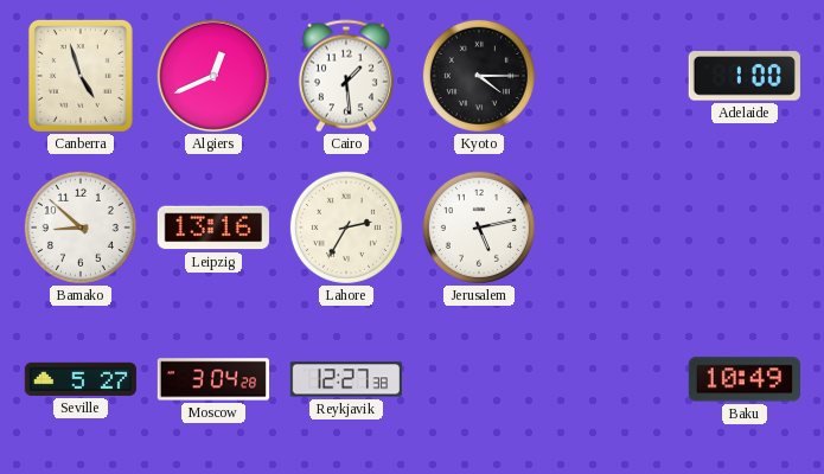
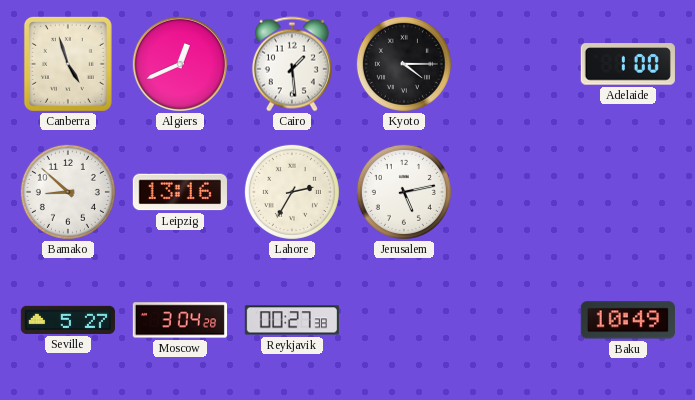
Reykjavik: 12:27 -> 00:27
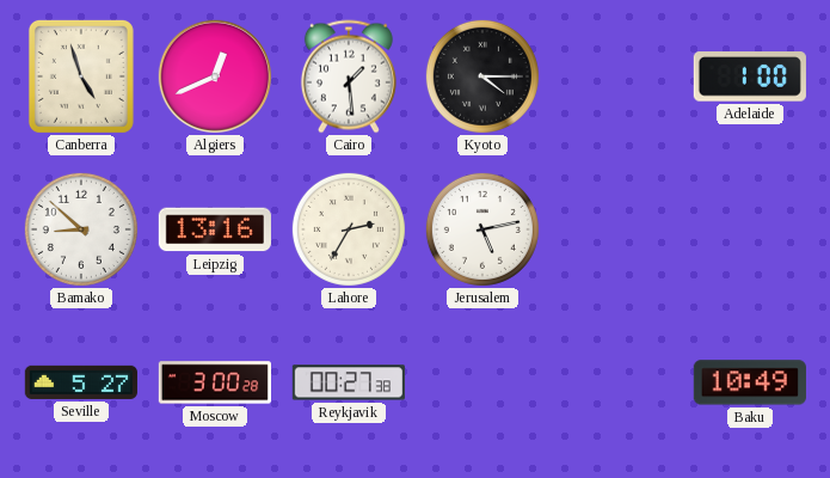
Moscow: 3:04 -> 3:00
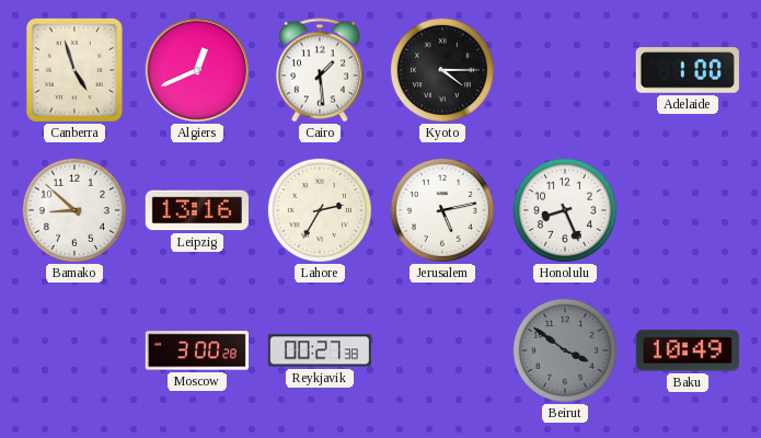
Honolulu: none -> 8:26
Seville: 5:27 -> none
Beirut: none -> 3:51
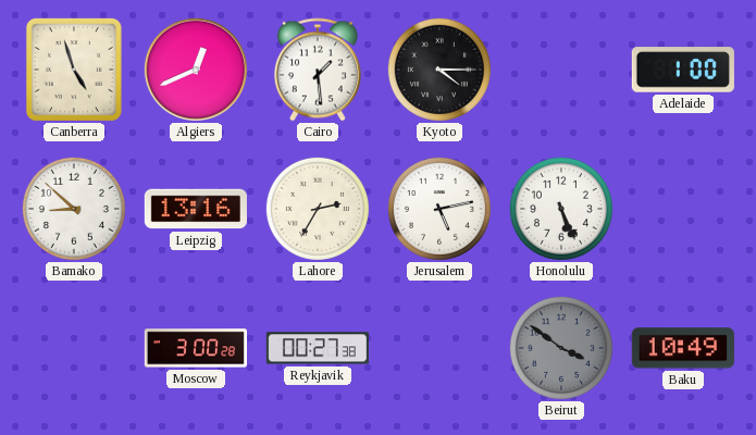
Honolulu: 8:26 -> 5:26
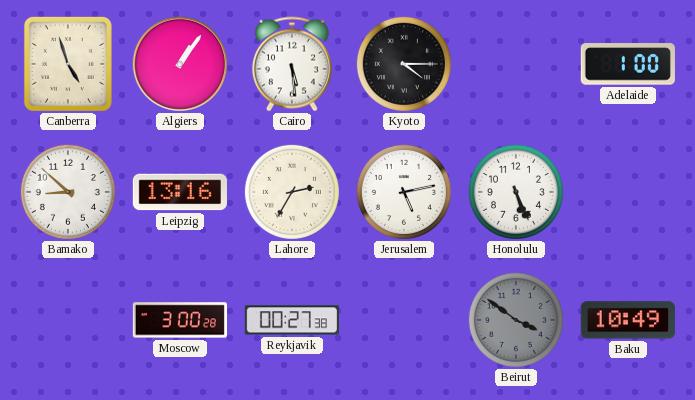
Algiers: 12:41 -> 1:06
Cairo: 1:29 -> 5:29
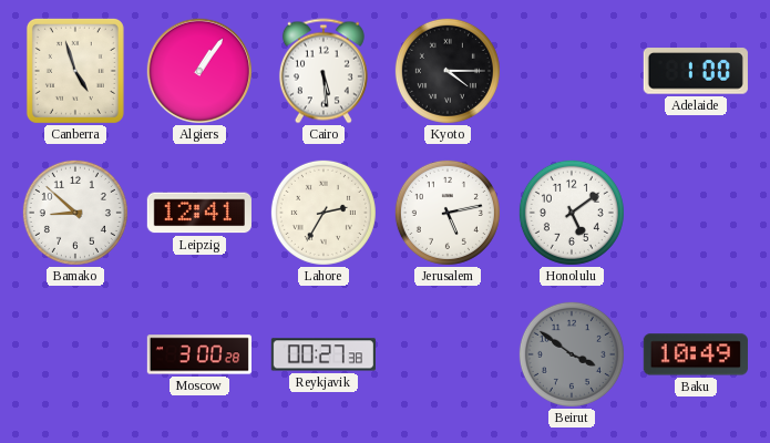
Leipzig: 13:16 -> 12:41
Honolulu: 5:26 -> 5:09
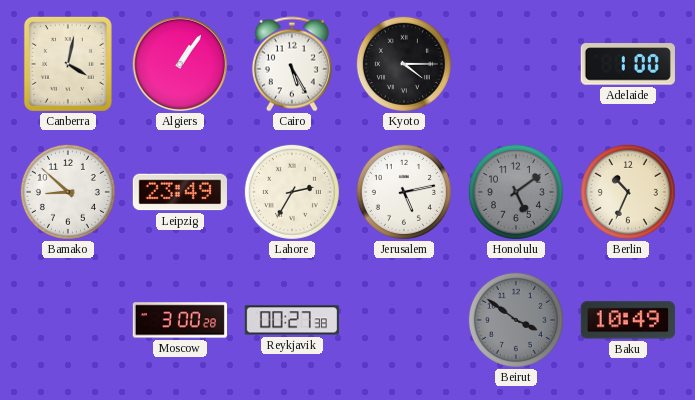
Canberra: 4:57 -> 4:02
Cairo: 5:29 -> 5:25
Leipzig: 12:41 -> 23:49
Honolulu dial: white -> grey
Berlin: none -> 10:34
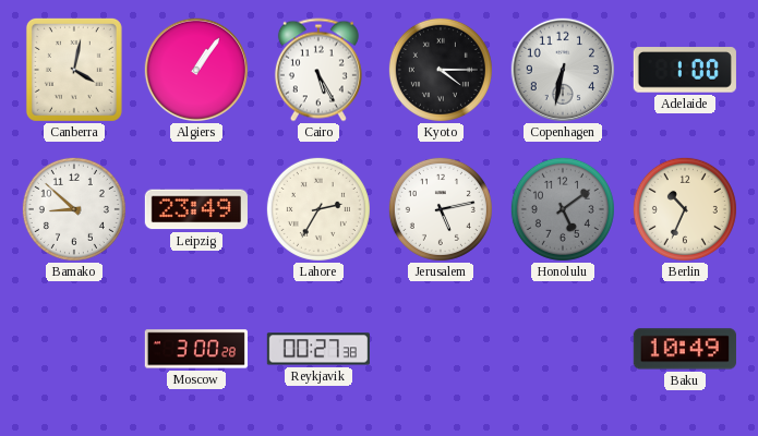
Copenhagen: none -> 6:32
Beirut: 3:51 -> none
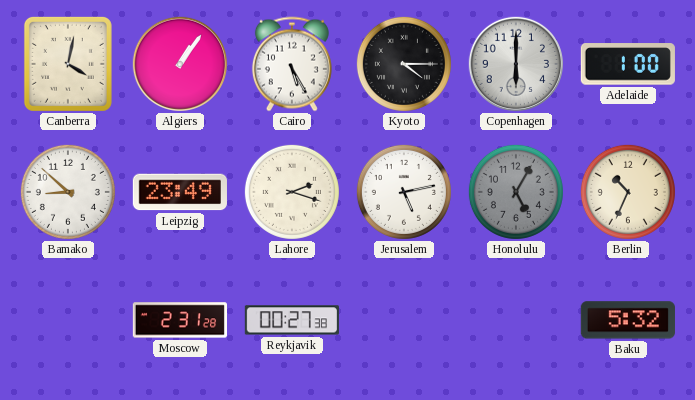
Copenhagen: 6:32 -> 6:00
Lahore: 2:35 -> 2:18
Honolulu: 5:09 -> 5:05
Moscow: 3:00 -> 2:31
Baku: 10:49 -> 5:32
